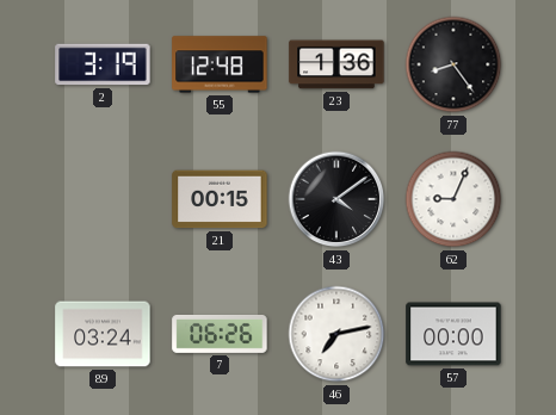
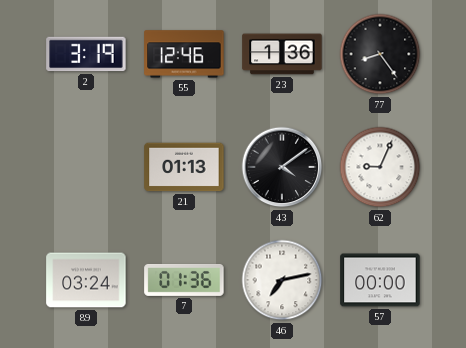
55: 12:48 -> 12:46
21: 00:15 -> 01:13
7: 06:26 -> 01:36
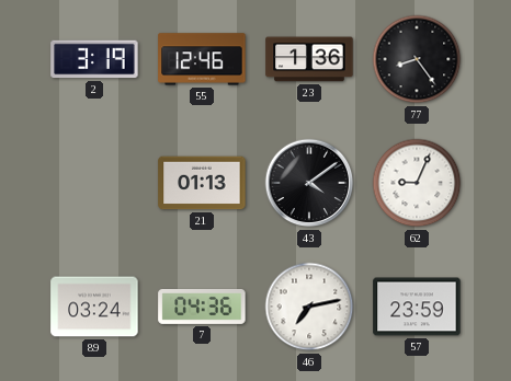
7: 01:36 -> 04:36
57: 00:00 -> 23:59
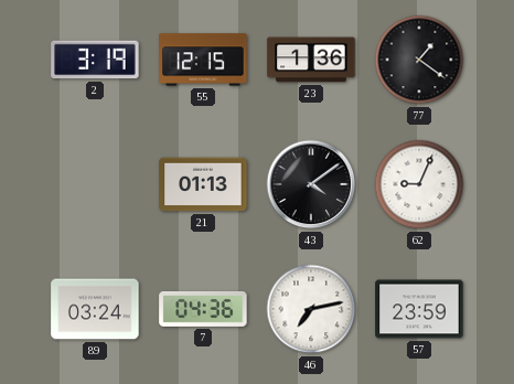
55: 12:46 -> 12:15
77: 8:24 -> 1:21
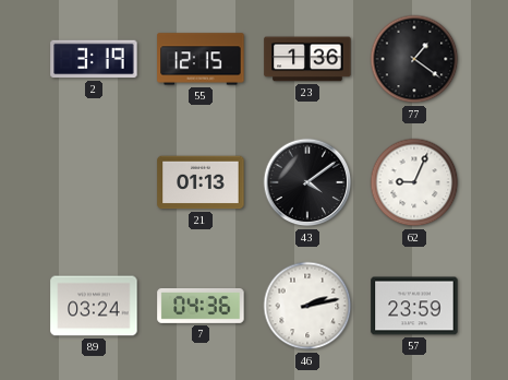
46: 7:13 -> 2:13
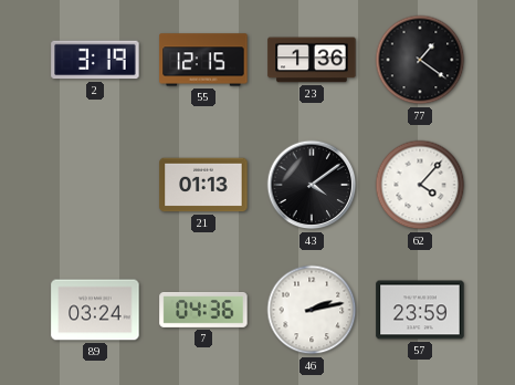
62: 9:04 -> 4:07
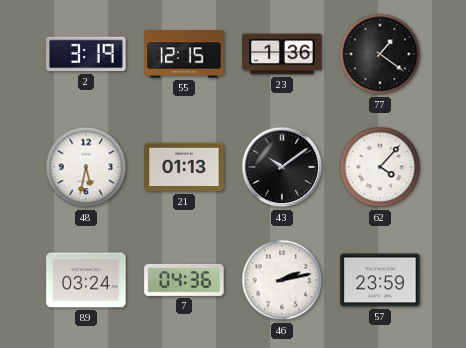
48: none -> 5:32
43: 4:09 -> 10:09
